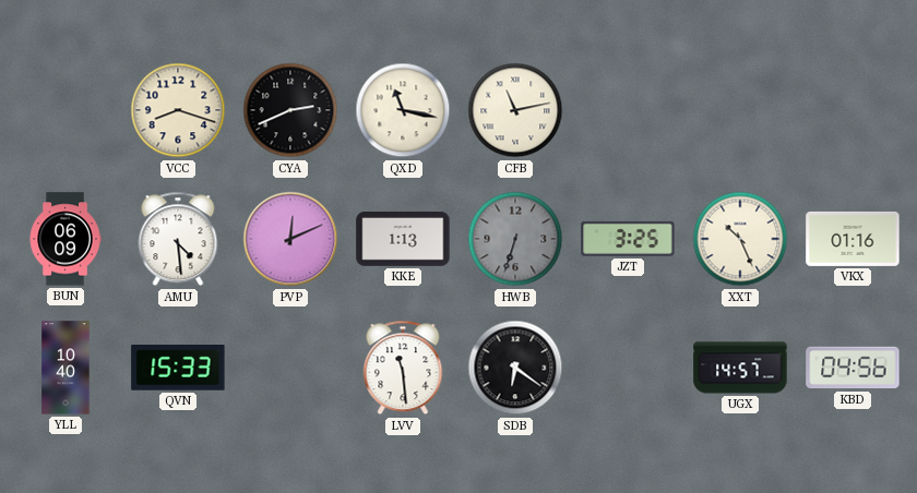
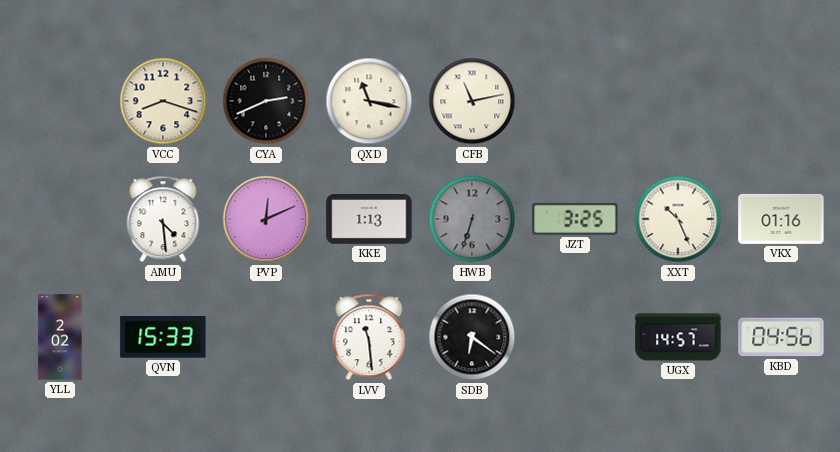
BUN: 06:09 -> none
YLL: 10:40 -> 2:02
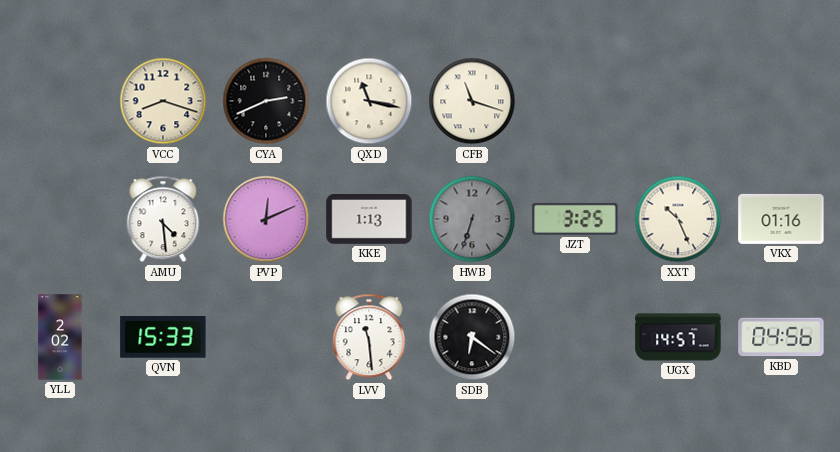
CFB: 11:13 -> 11:18
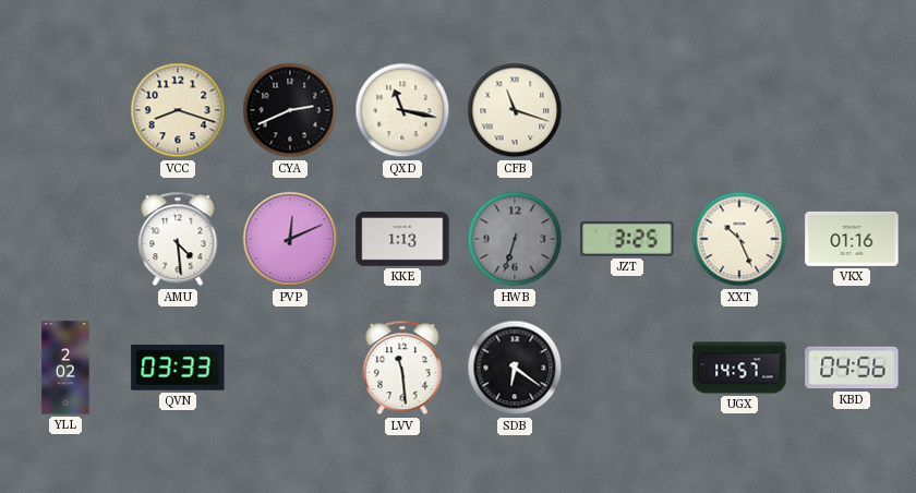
QVN: 15:33 -> 03:33
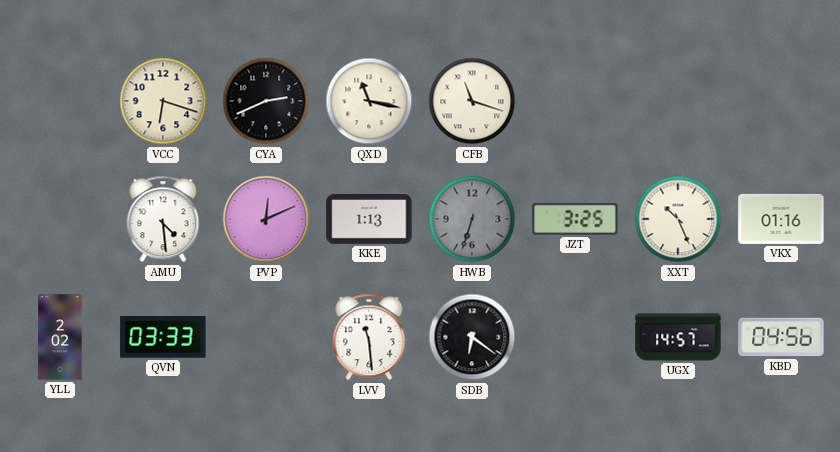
VCC: 8:18 -> 6:18
